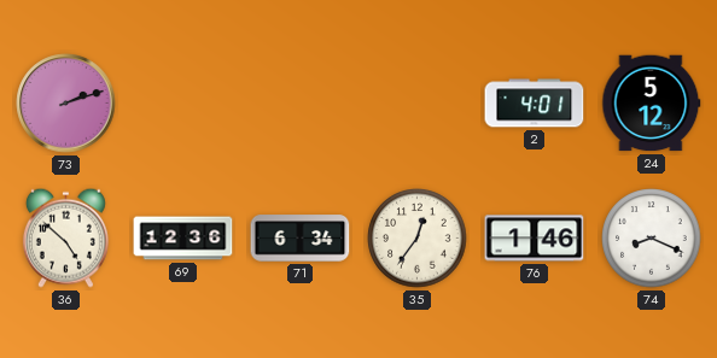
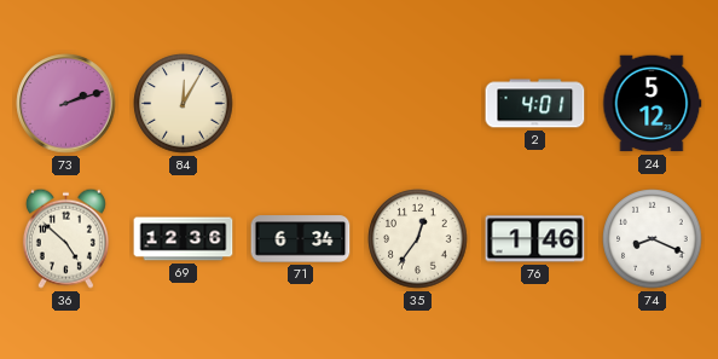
84: none -> 12:05
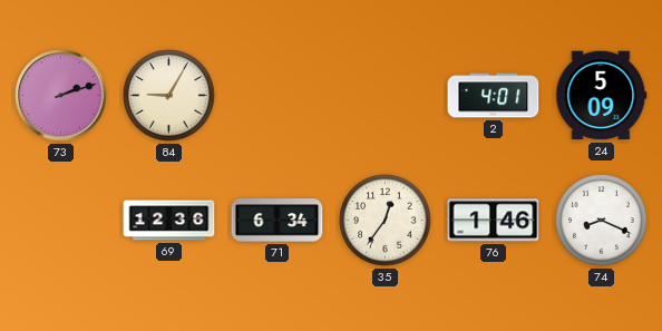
84: 12:05 -> 9:05
24: 5:12 -> 5:09
36: 4:52 -> none
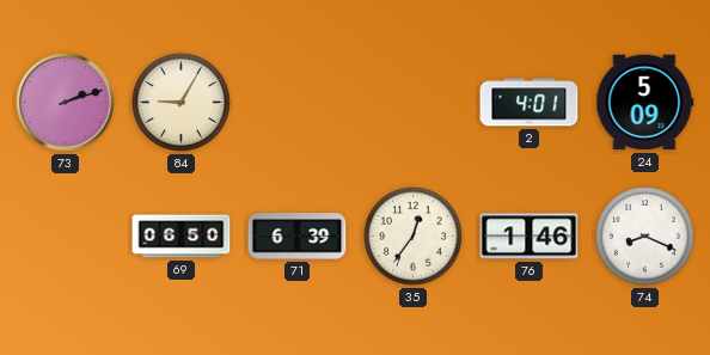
69: 12:36 -> 06:50
71: 6:34 -> 6:39
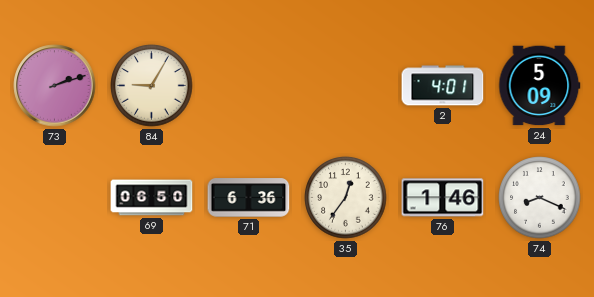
71: 6:39 -> 6:36
